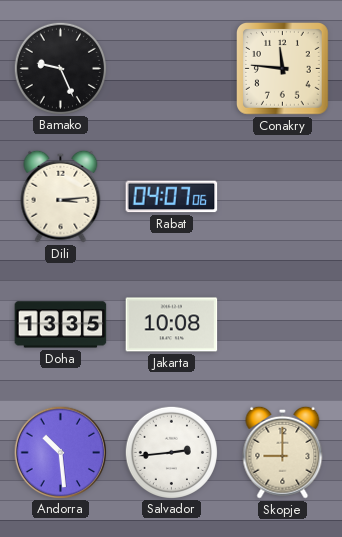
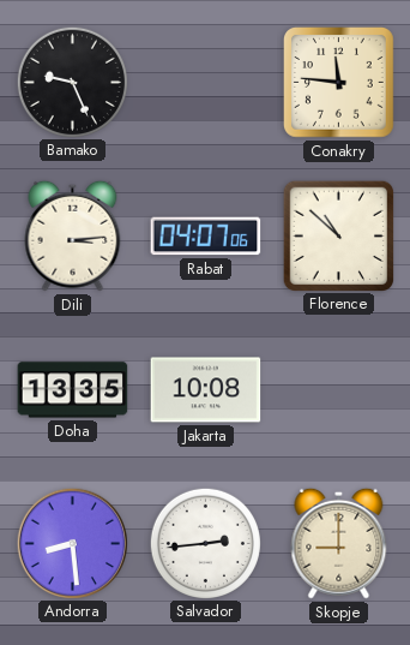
Florence: none -> 10:52
Andorra: 10:29 -> 8:29
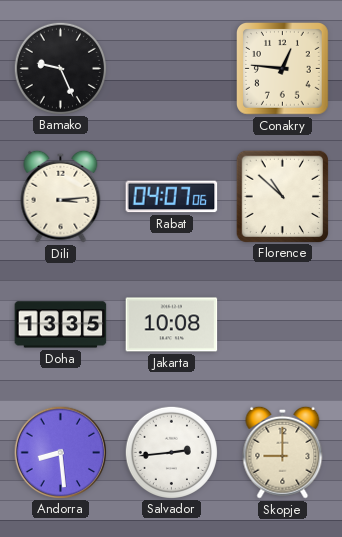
Conakry: 11:46 -> 12:46
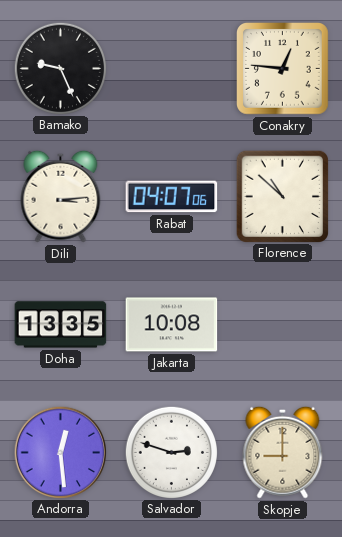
Andorra: 8:29 -> 12:29
Salvador: 2:44 -> 2:48
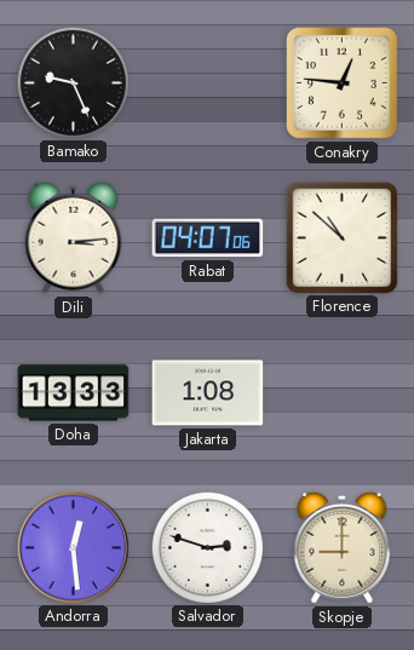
Doha: 13:35 -> 13:33
Jakarta: 10:08 -> 1:08
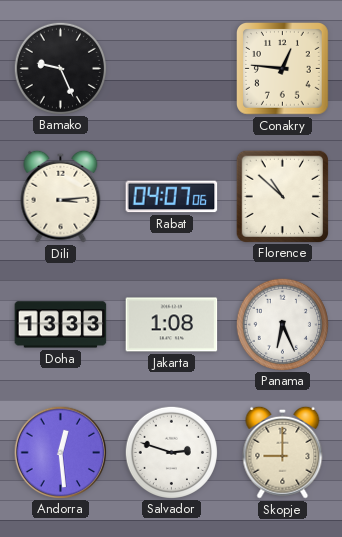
Panama: none -> 6:26
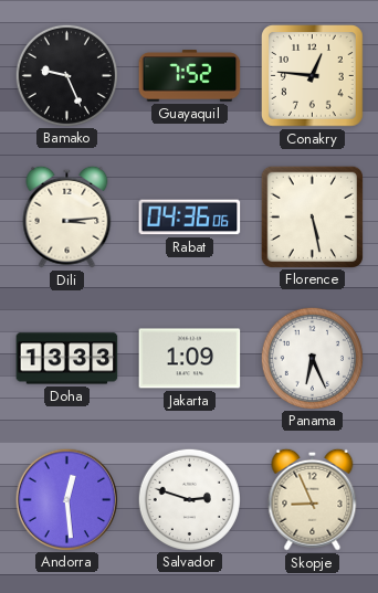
Guayaquil: none -> 7:52
Rabat: 04:07 -> 04:36
Florence: 10:52 -> 5:28
Jakarta: 1:08 -> 1:09
Skopje: 9:00 -> 8:56
